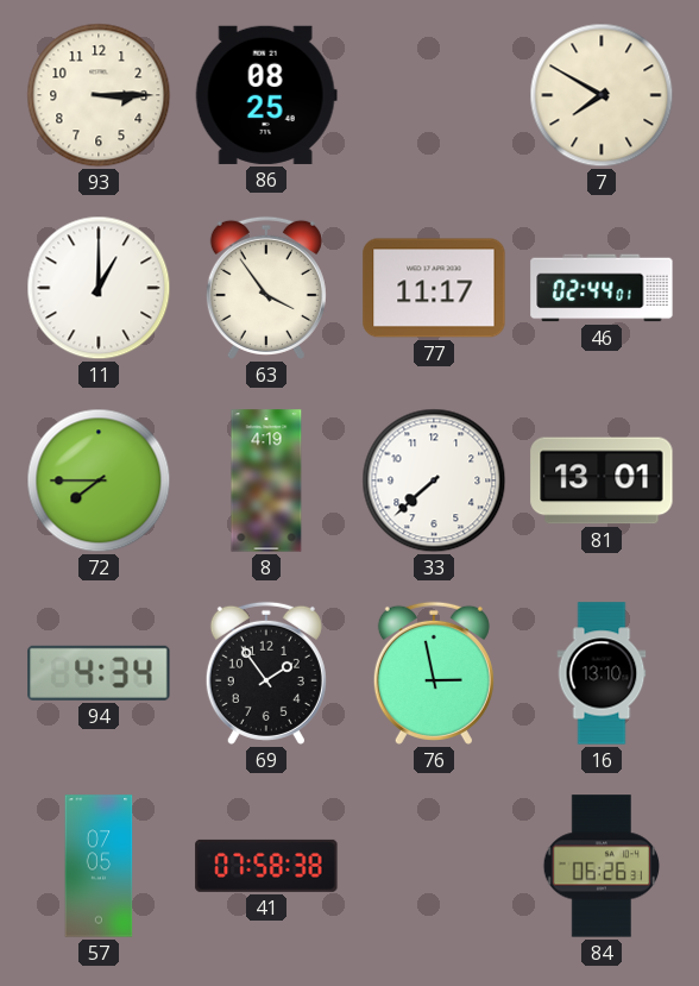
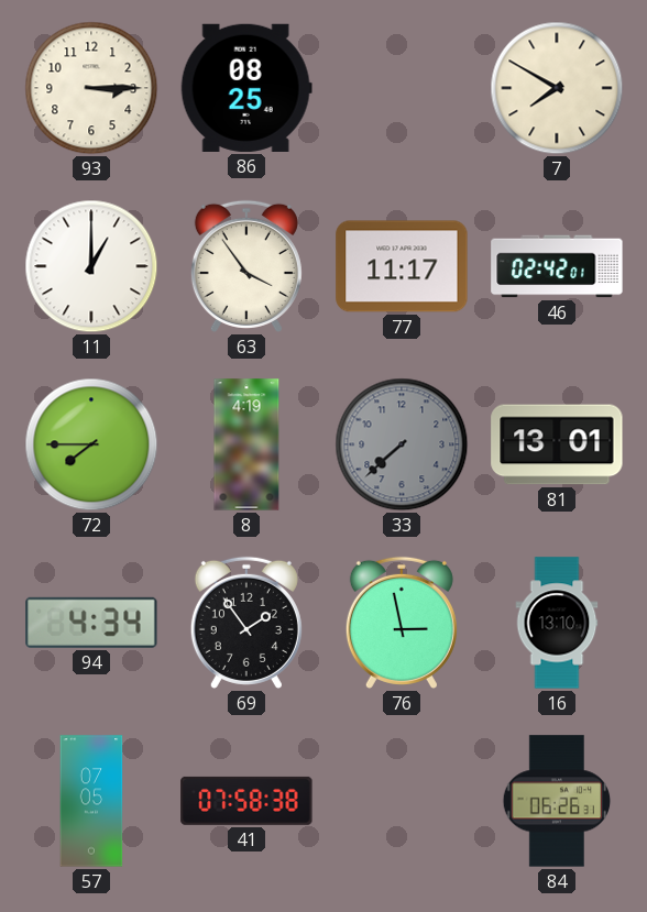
46: 02:44 -> 02:42
33 dial: white -> grey
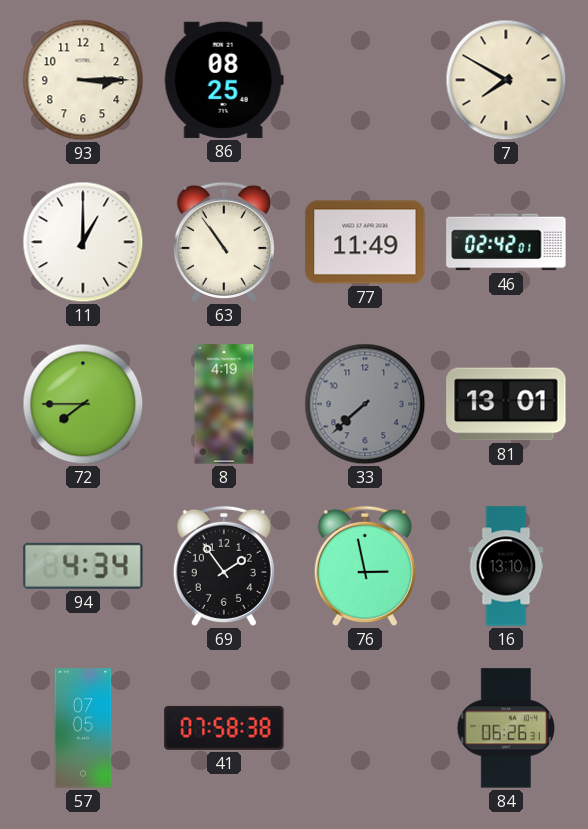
63: 3:54 -> 10:54
77: 11:17 -> 11:49
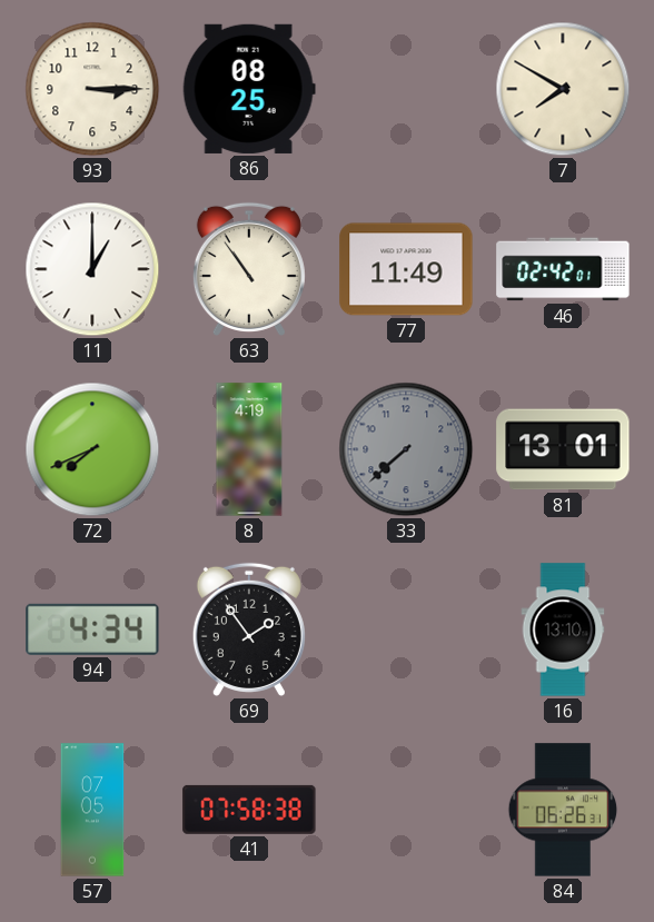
72: 7:45 -> 7:41
76: 2:58 -> none
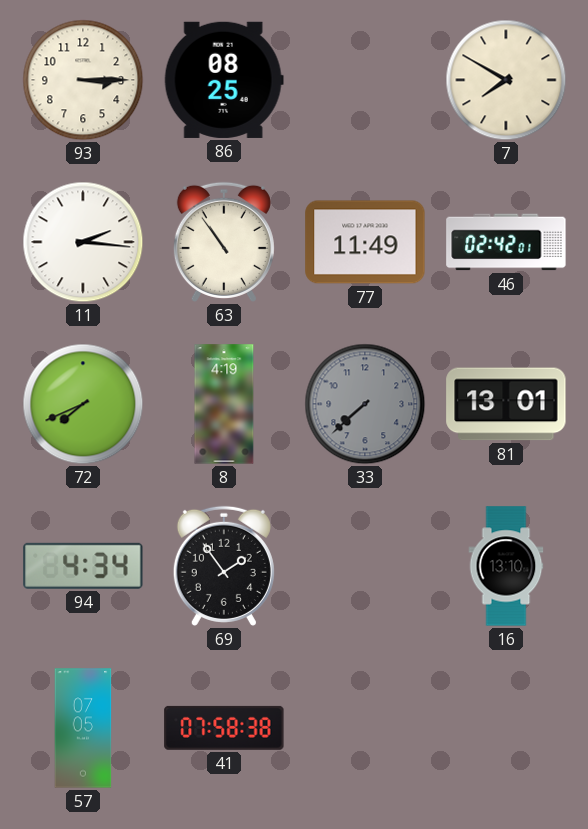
11: 1:00 -> 2:16
84: 06:26 -> none
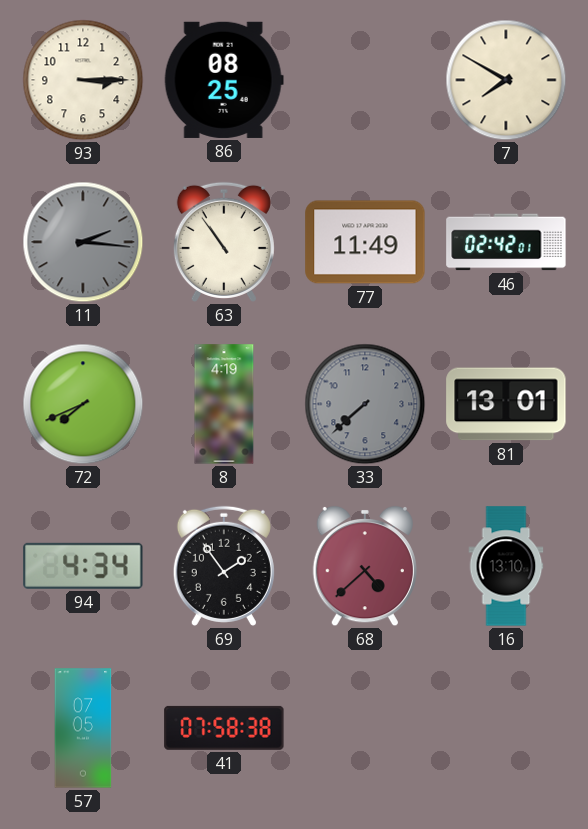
11 dial: white -> grey
68: none -> 4:38
